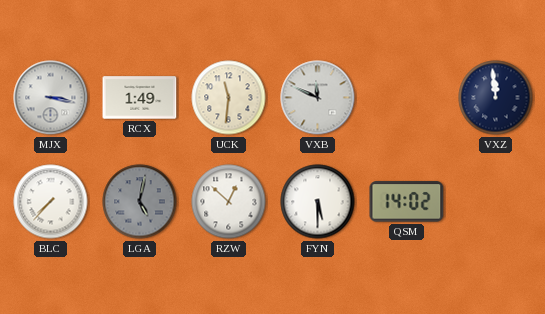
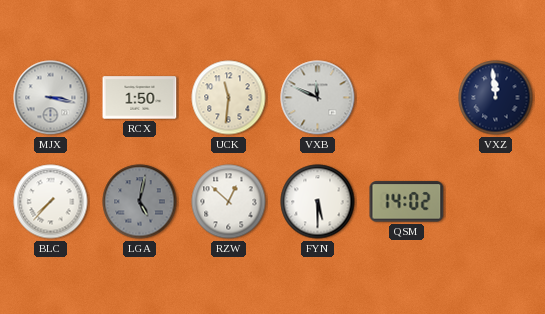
RCX: 1:49 -> 1:50
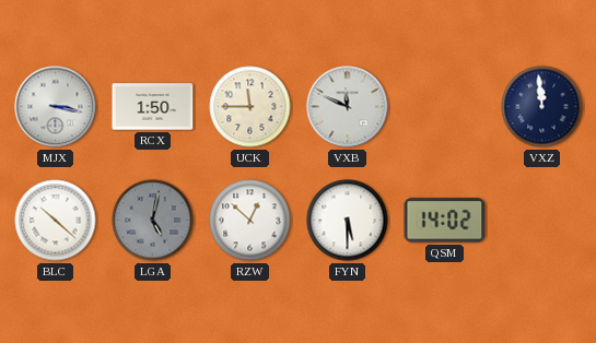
UCK: 11:31 -> 11:45
BLC: 7:37 -> 10:22
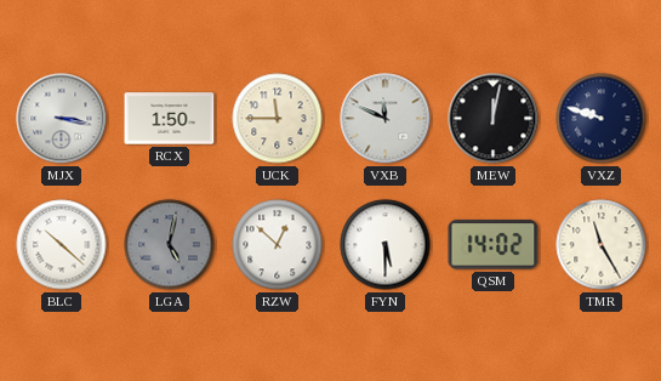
MEW: none -> 12:02
VXZ: 11:59 -> 9:48
TMR: none -> 11:25
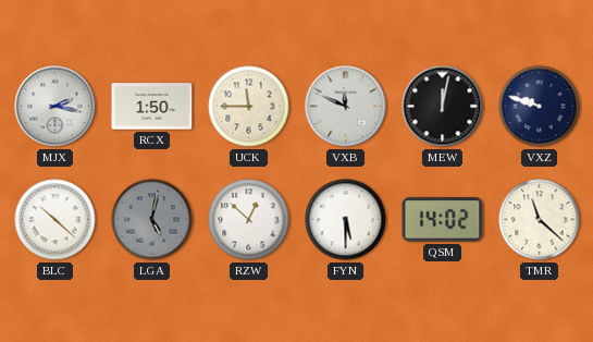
MJX: 3:17 -> 2:17
TMR: 11:25 -> 11:22
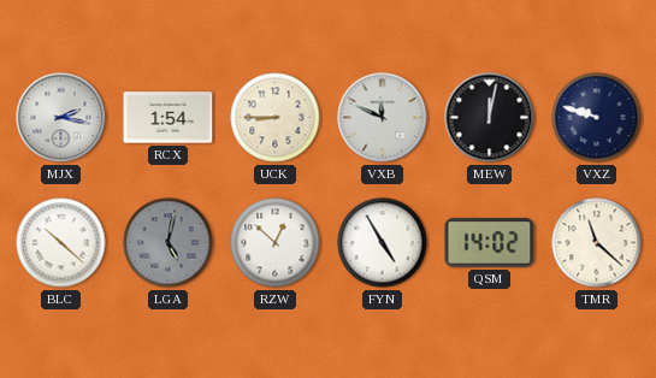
RCX: 1:50 -> 1:54
UCK: 11:45 -> 8:45
FYN: 5:30 -> 4:55
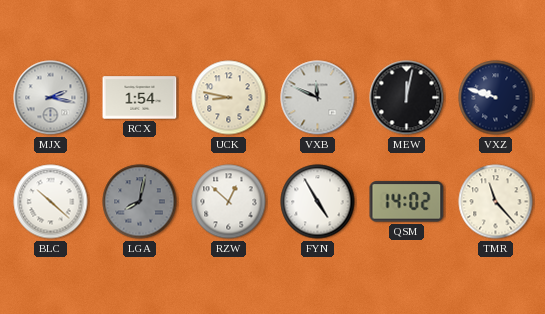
UCK: 8:45 -> 8:47
LGA: 5:02 -> 8:02
TMR: 11:22 -> 11:23
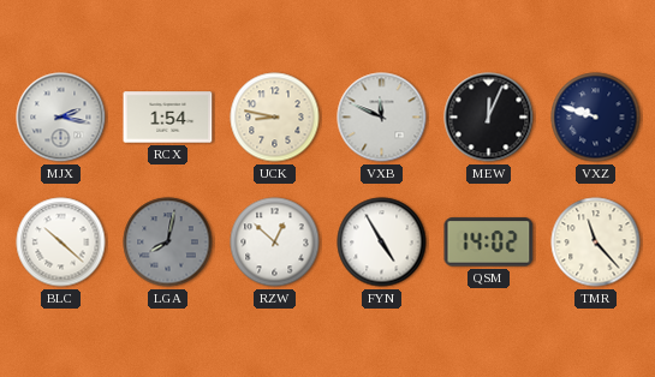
MEW: 12:02 -> 12:04
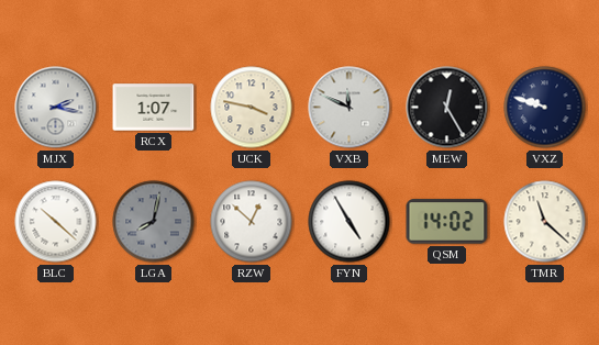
RCX: 1:54 -> 1:07
UCK: 8:47 -> 3:47
MEW: 12:04 -> 12:25
TMR: 11:23 -> 11:22
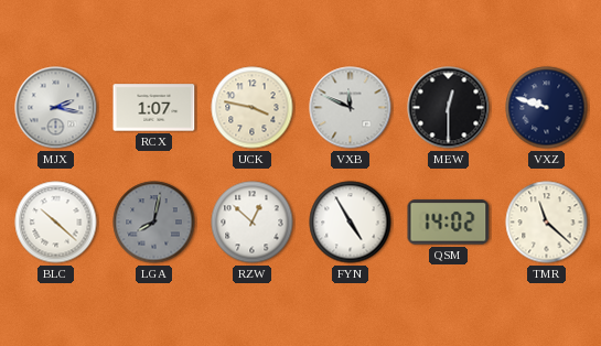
MEW: 12:25 -> 12:30
